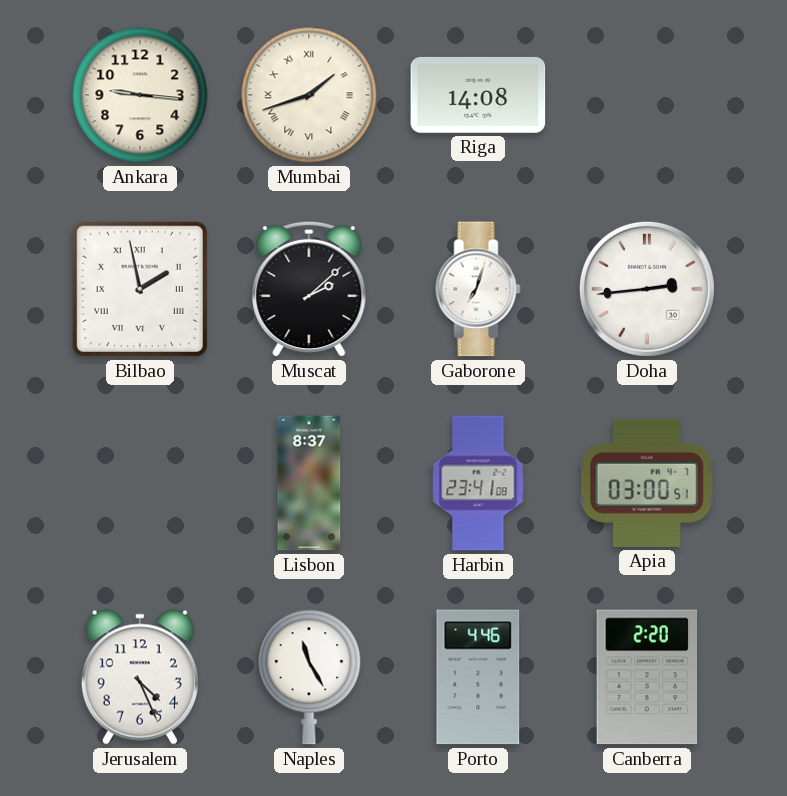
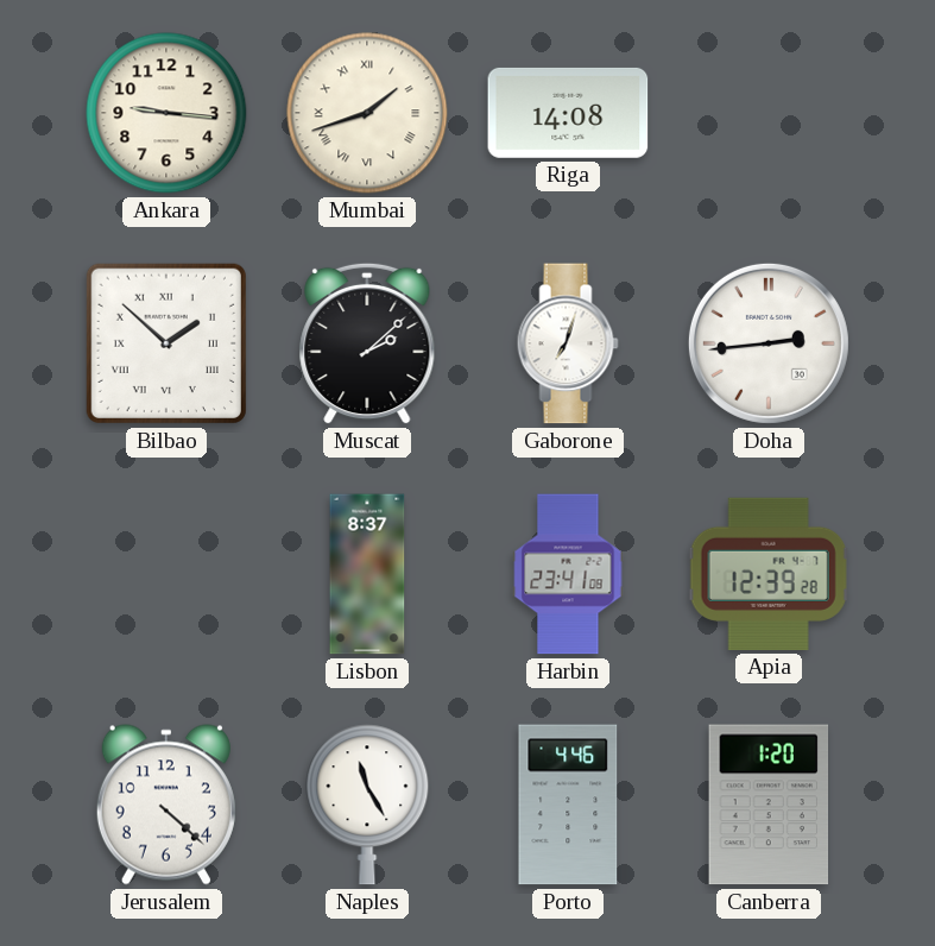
Bilbao: 1:58 -> 1:52
Apia: 03:00 -> 12:39
Jerusalem: 4:26 -> 4:22
Canberra: 2:20 -> 1:20
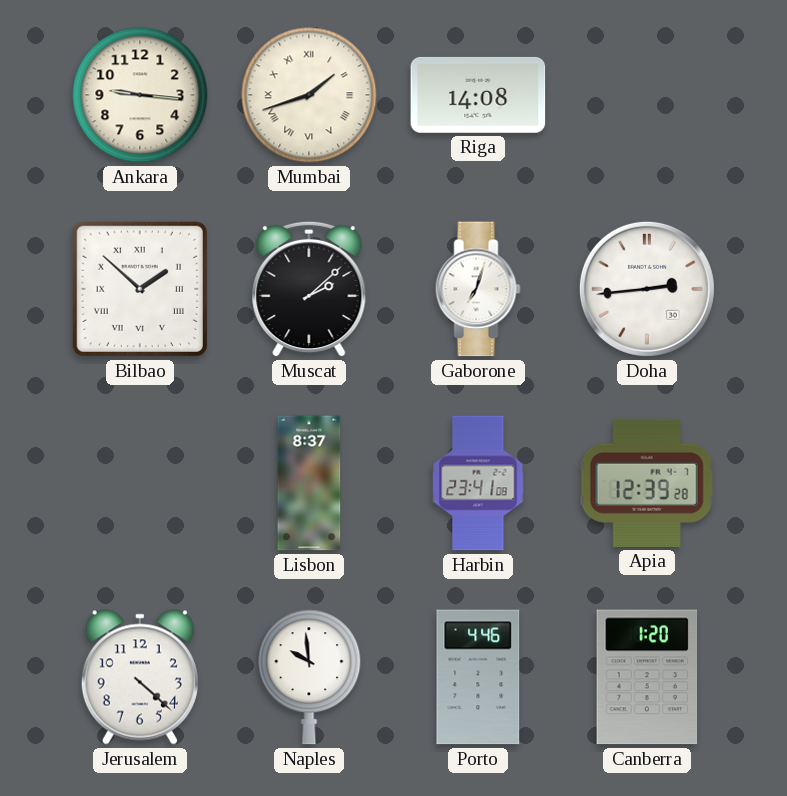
Naples: 11:25 -> 9:59
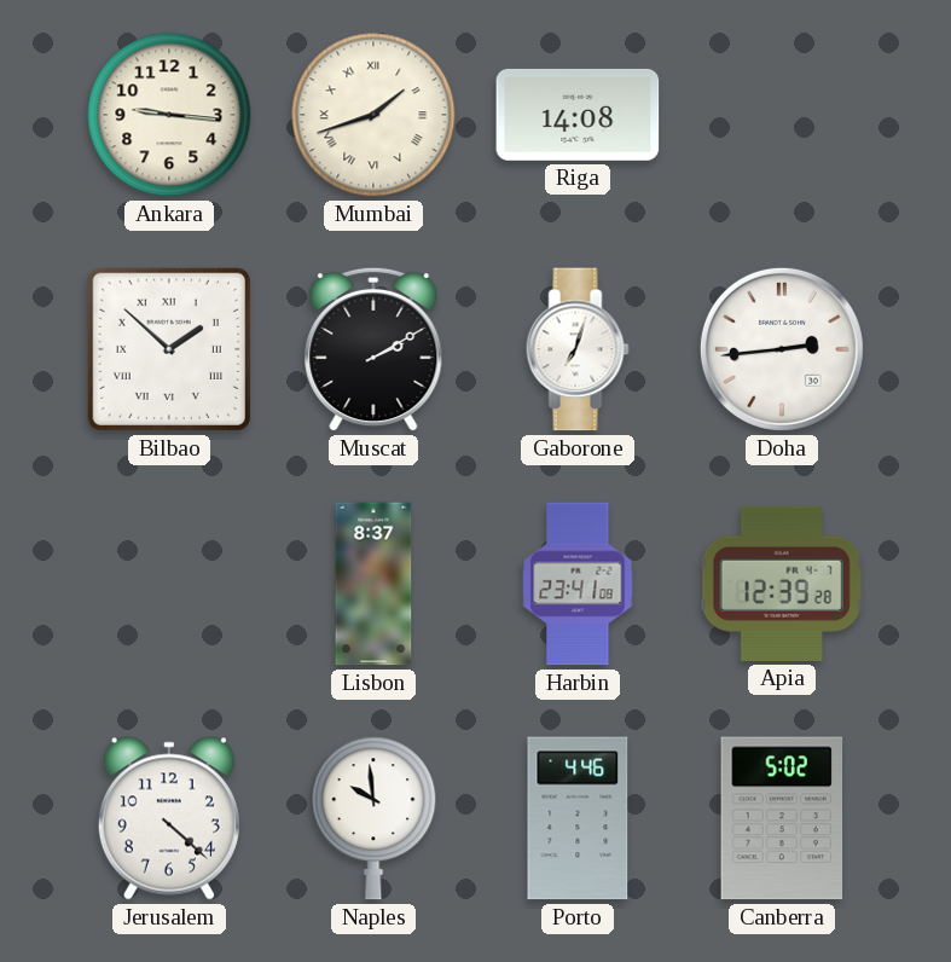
Muscat: 2:08 -> 2:10
Canberra: 1:20 -> 5:02
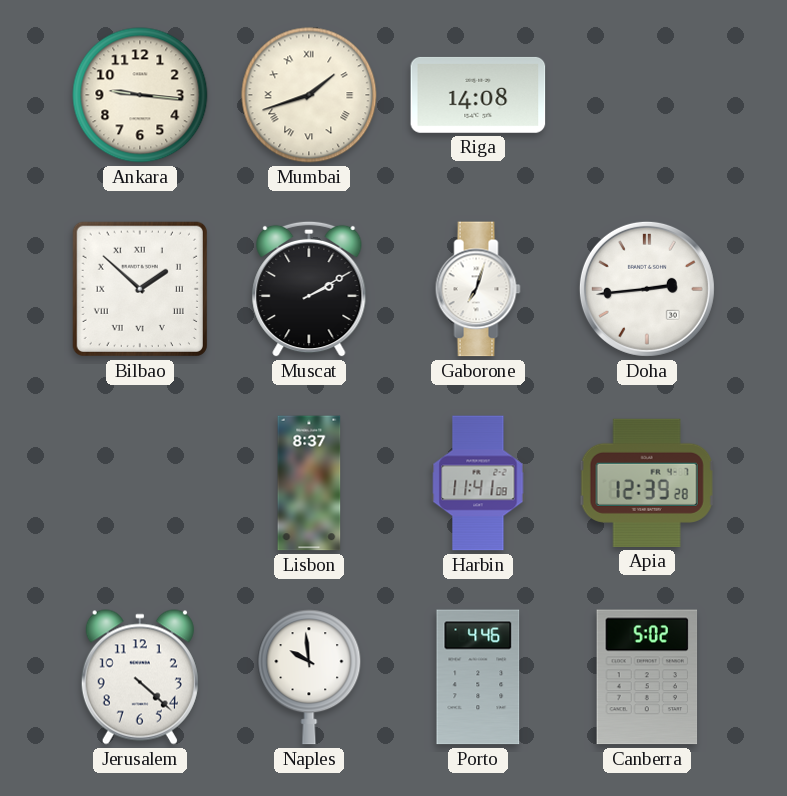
Harbin: 23:41 -> 11:41
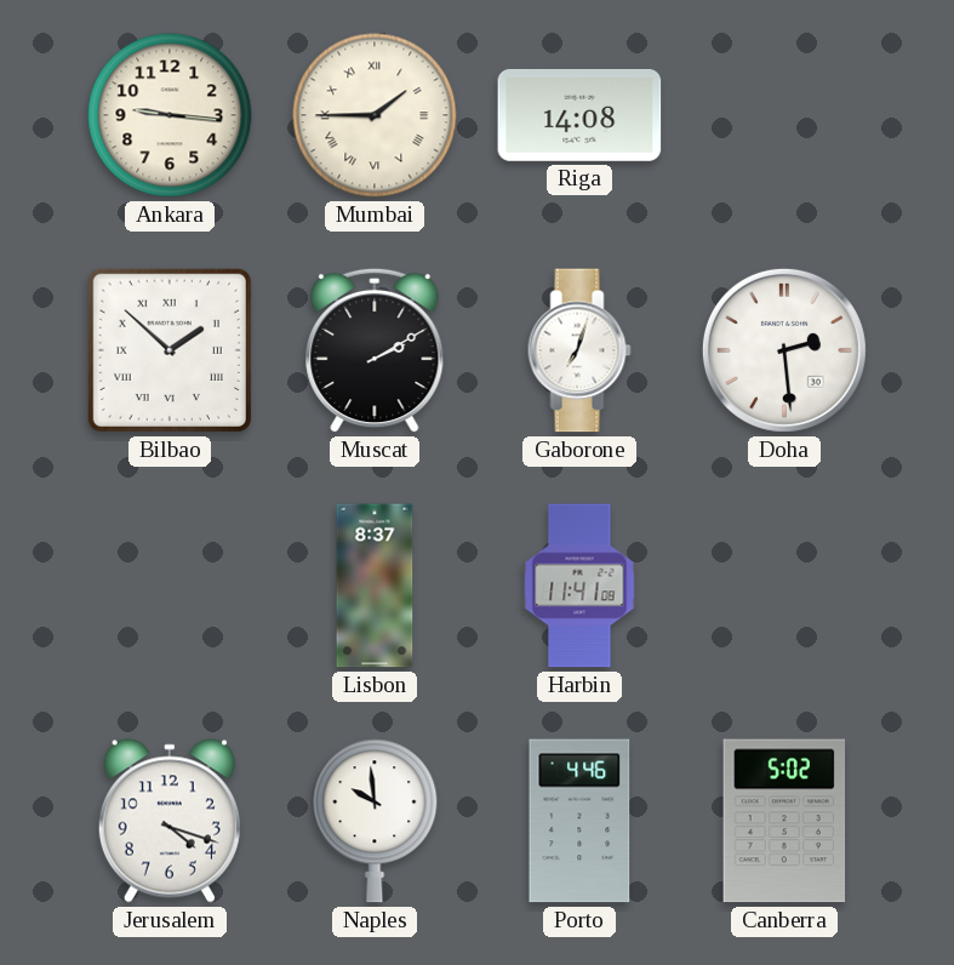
Mumbai: 1:42 -> 1:45
Doha: 2:44 -> 2:29
Apia: 12:39 -> none
Jerusalem: 4:22 -> 4:18
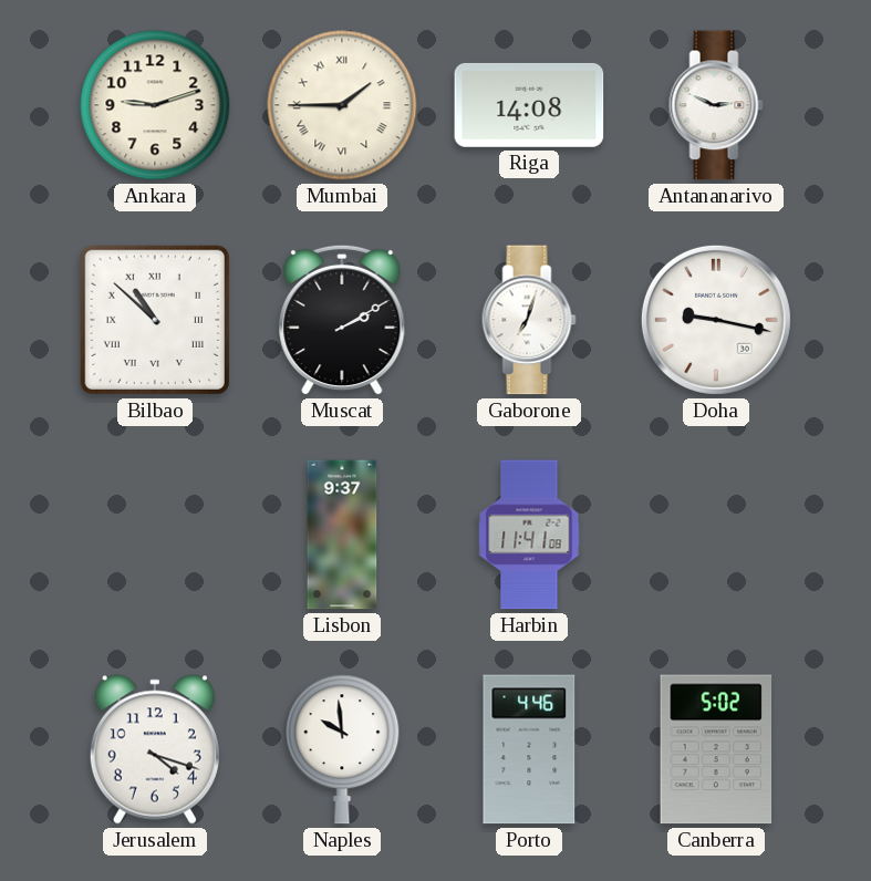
Ankara: 9:16 -> 9:12
Antananarivo: none -> 2:49
Bilbao: 1:52 -> 10:52
Doha: 2:29 -> 9:17
Lisbon: 8:37 -> 9:37
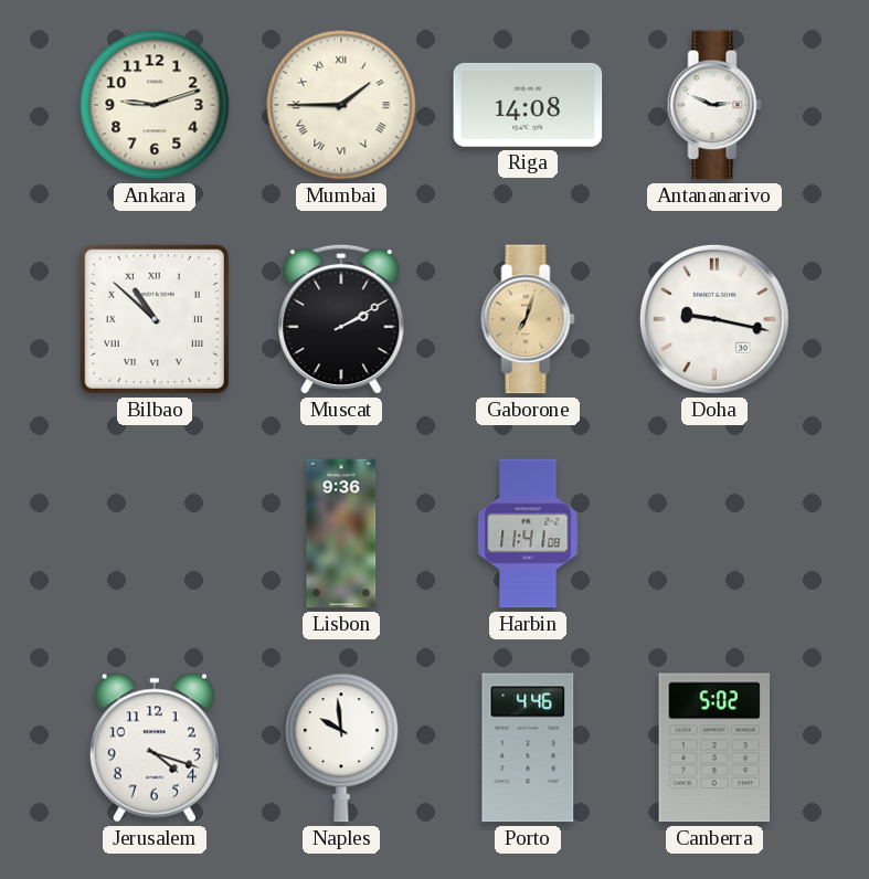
Gaborone dial: white -> champagne
Lisbon: 9:37 -> 9:36
